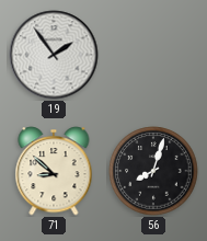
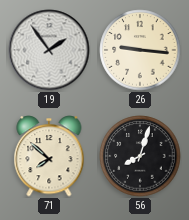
26: none -> 9:16
71: 8:52 -> 7:52
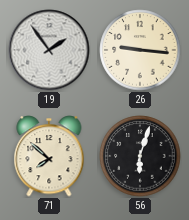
56: 8:03 -> 6:03
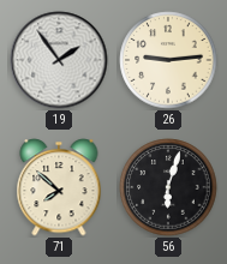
26: 9:16 -> 9:14
